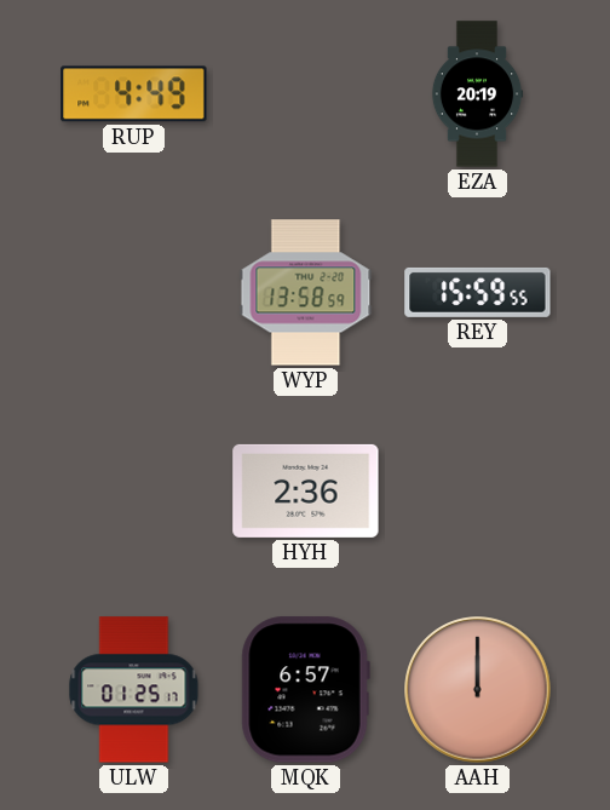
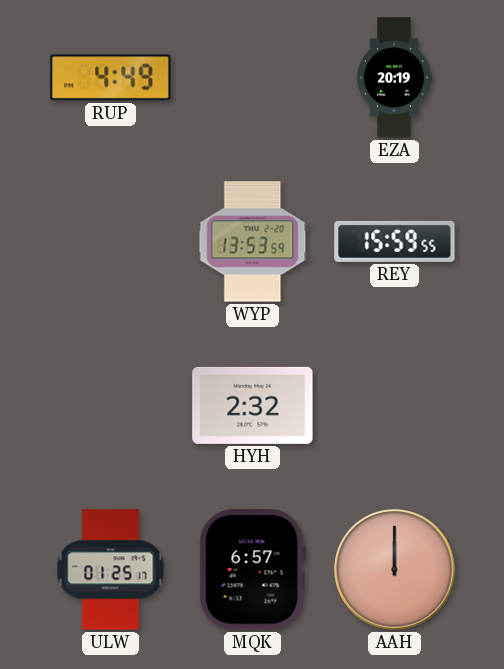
WYP: 13:58 -> 13:53
HYH: 2:36 -> 2:32
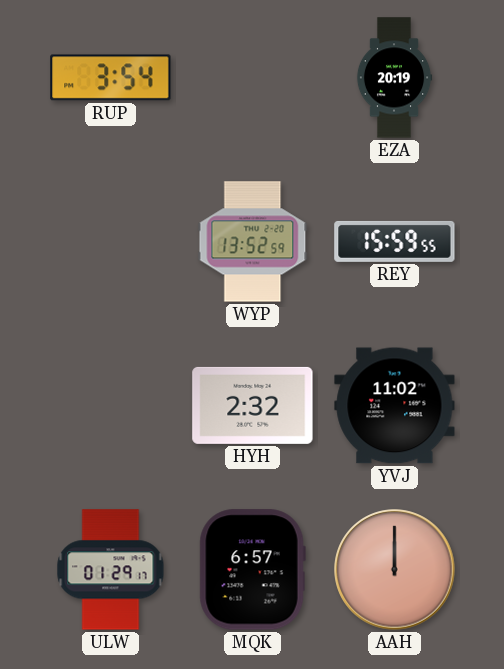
RUP: 4:49 -> 3:54
WYP: 13:53 -> 13:52
YVJ: none -> 11:02
ULW: 01:25 -> 01:29
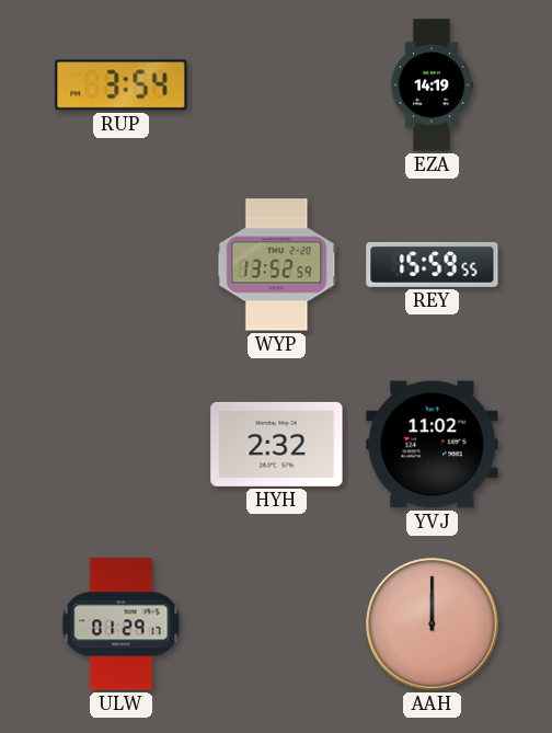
EZA: 20:19 -> 14:19
MQK: 6:57 -> none
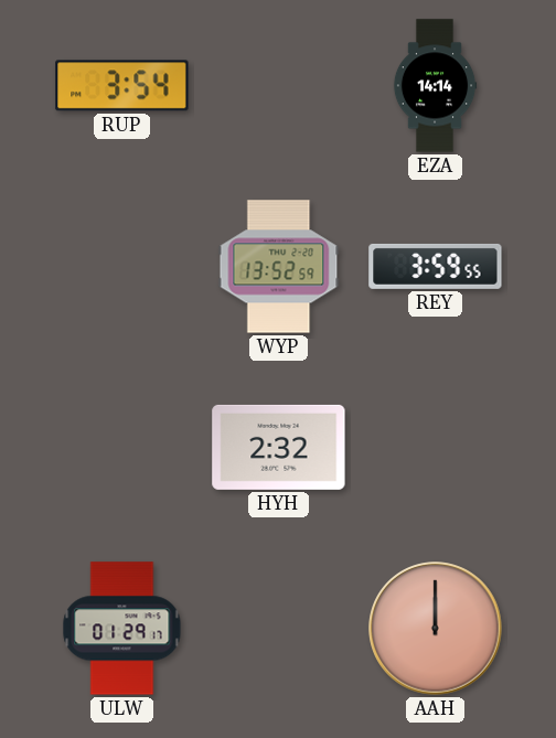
EZA: 14:19 -> 14:14
REY: 15:59 -> 3:59
YVJ: 11:02 -> none
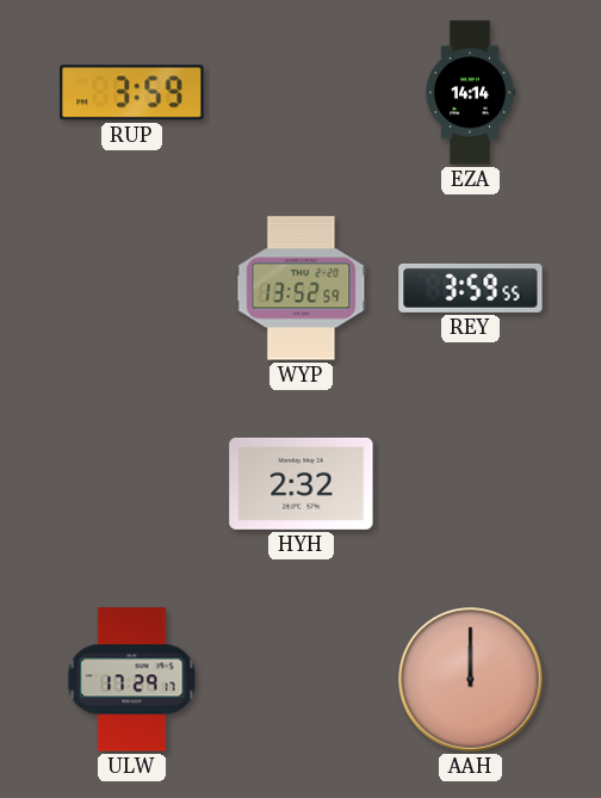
RUP: 3:54 -> 3:59
ULW: 01:29 -> 17:29
